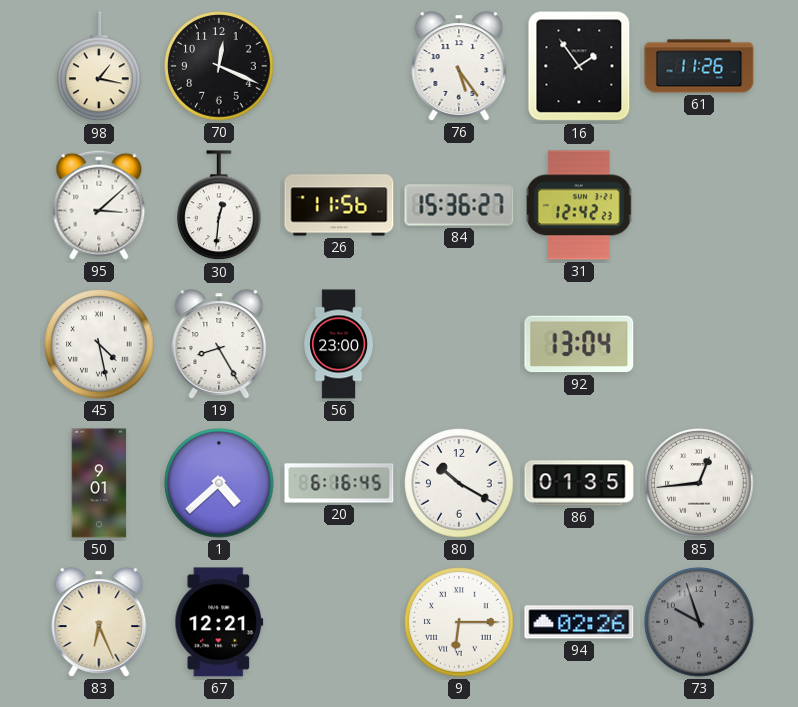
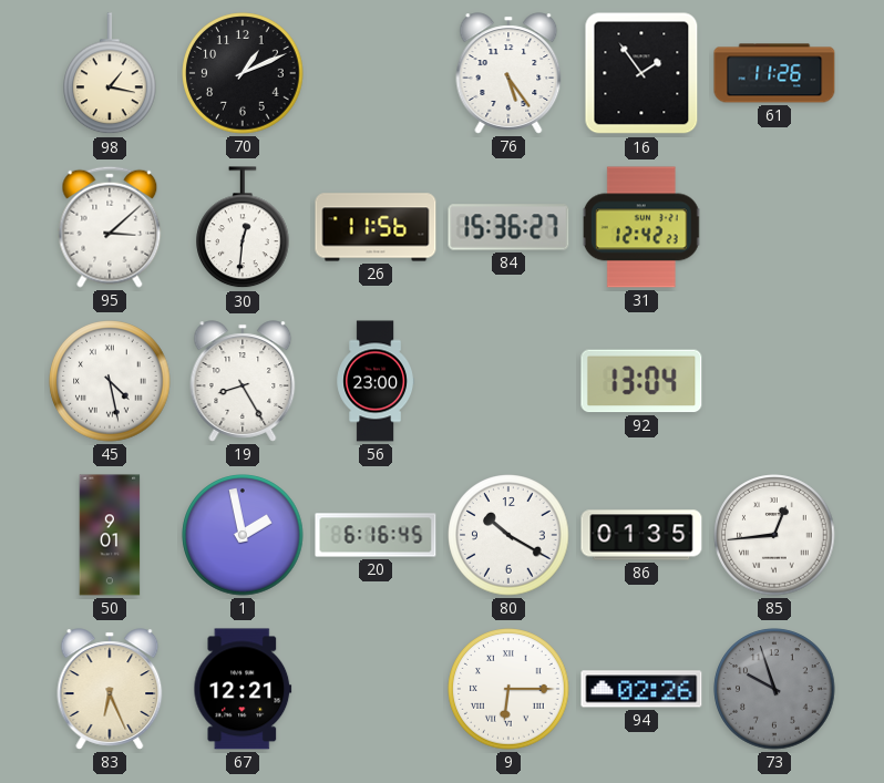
70: 12:19 -> 1:11
1: 4:38 -> 1:58
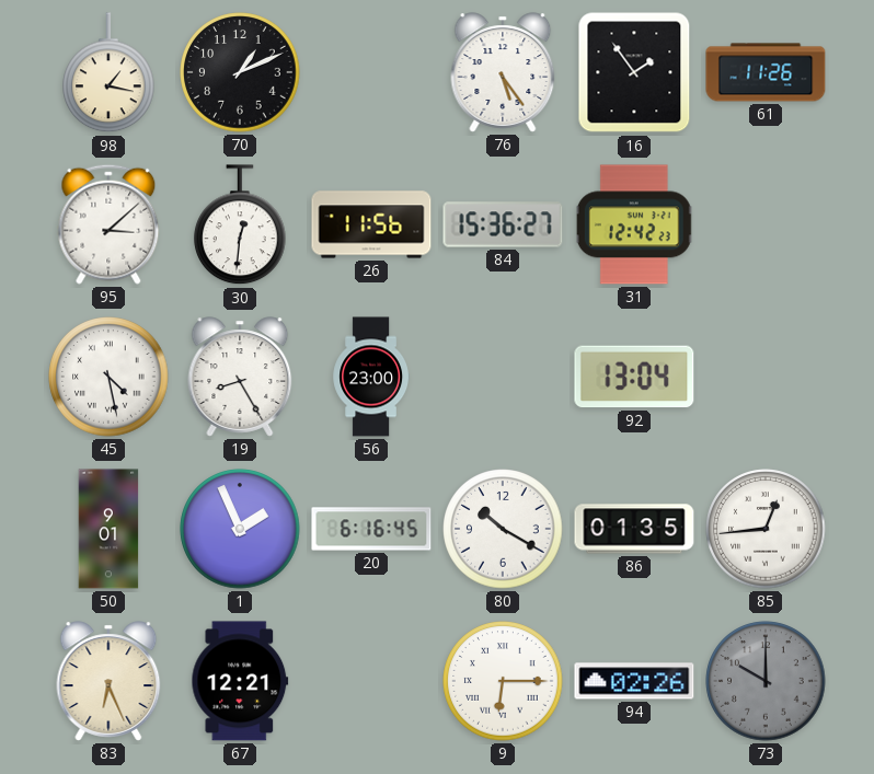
1: 1:58 -> 1:56
73: 9:57 -> 10:00
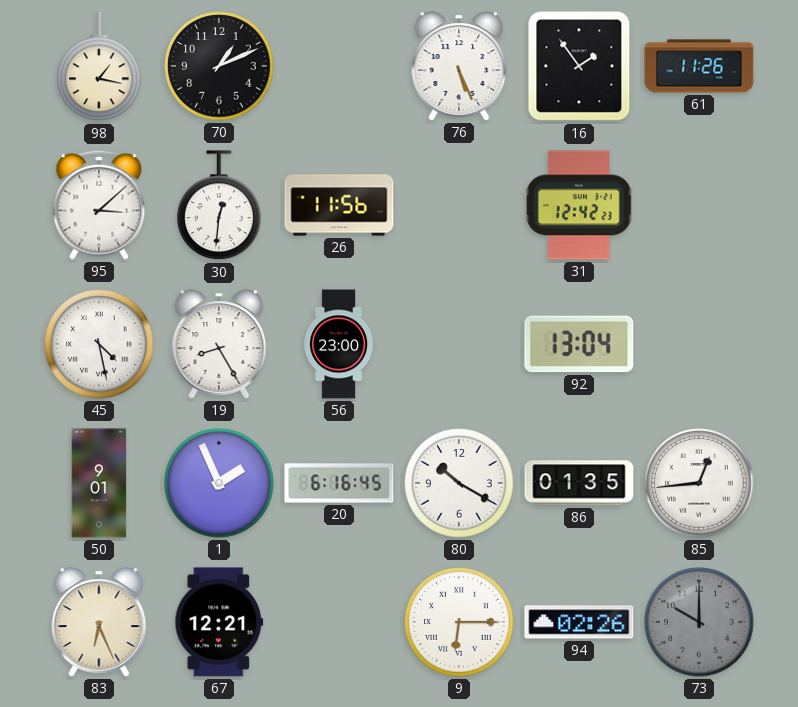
76: 5:24 -> 5:26
84: 15:36 -> none
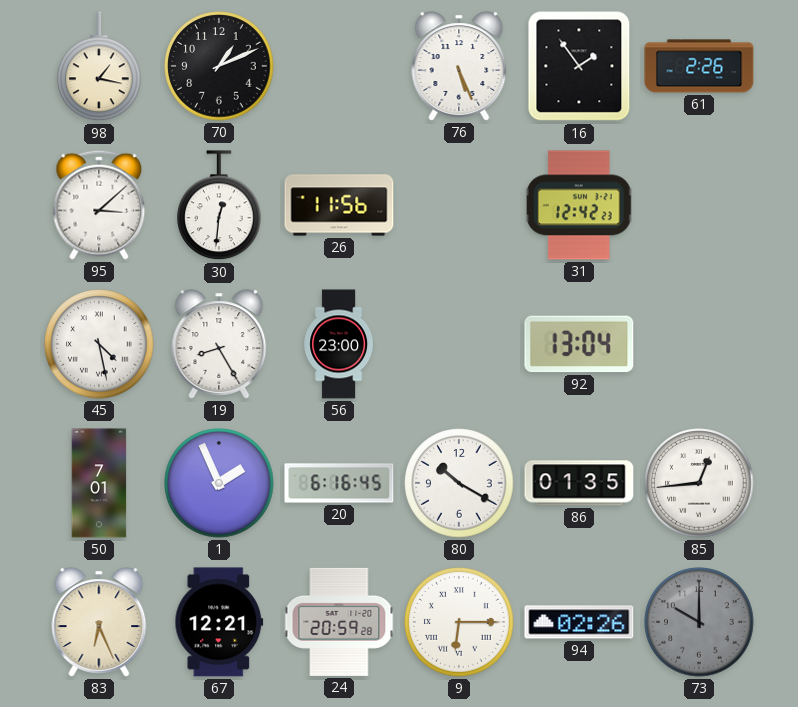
61: 11:26 -> 2:26
50: 9:01 -> 7:01
24: none -> 20:59
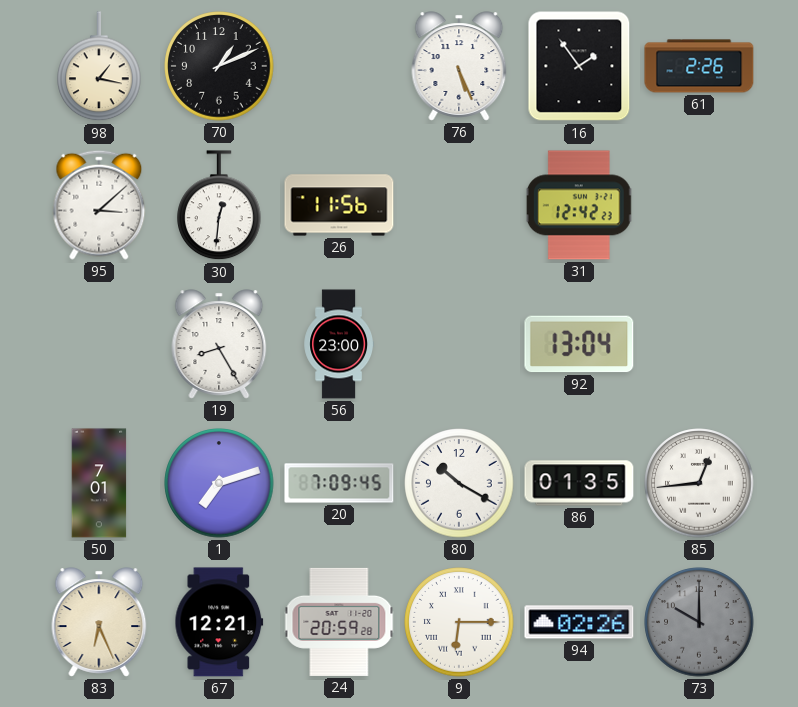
45: 4:28 -> none
1: 1:56 -> 7:12
20: 6:16 -> 7:09
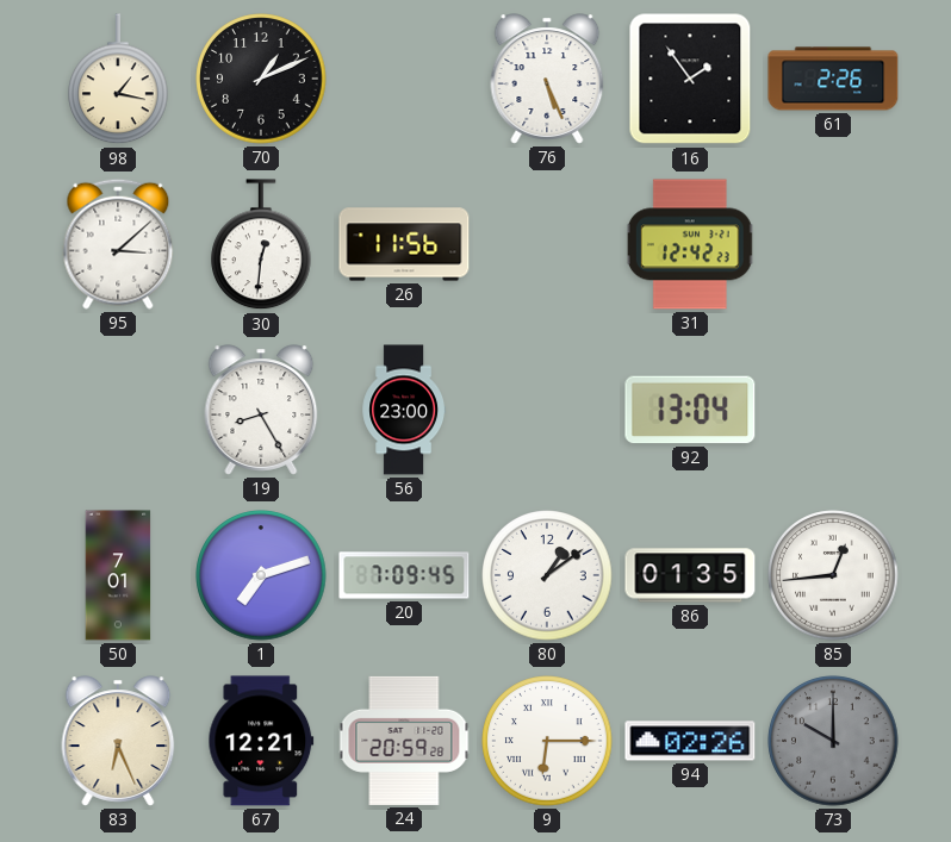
80: 10:20 -> 1:09
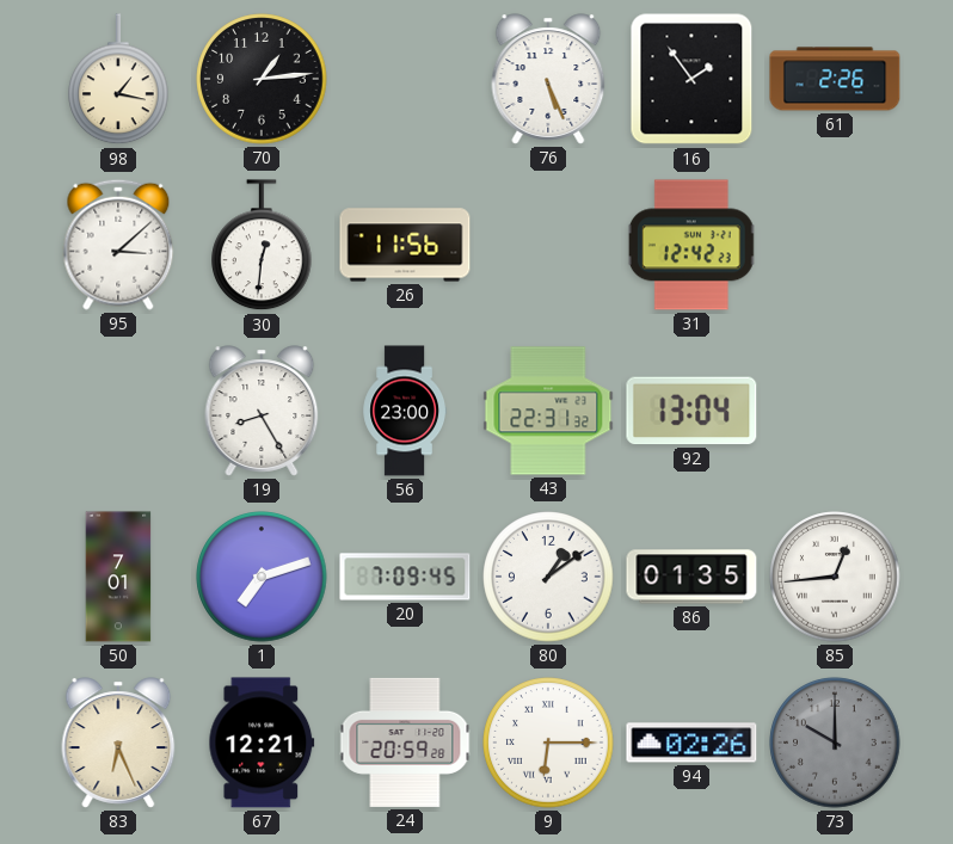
70: 1:11 -> 1:14
43: none -> 22:31
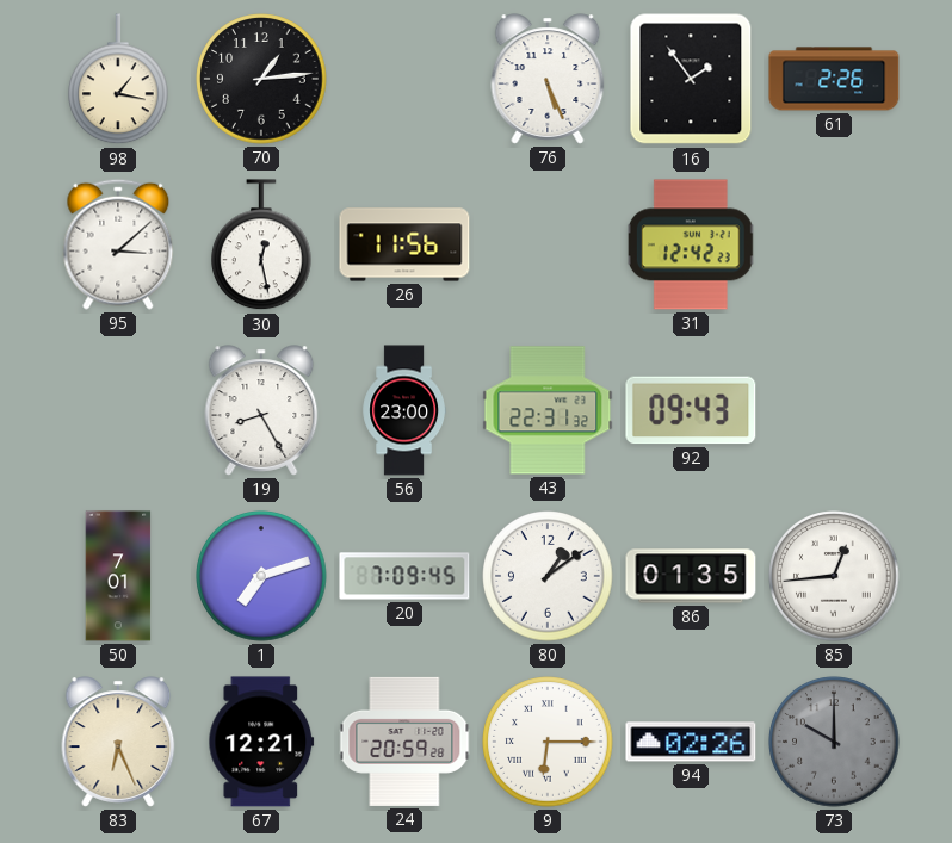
30: 12:31 -> 12:28
92: 13:04 -> 09:43
